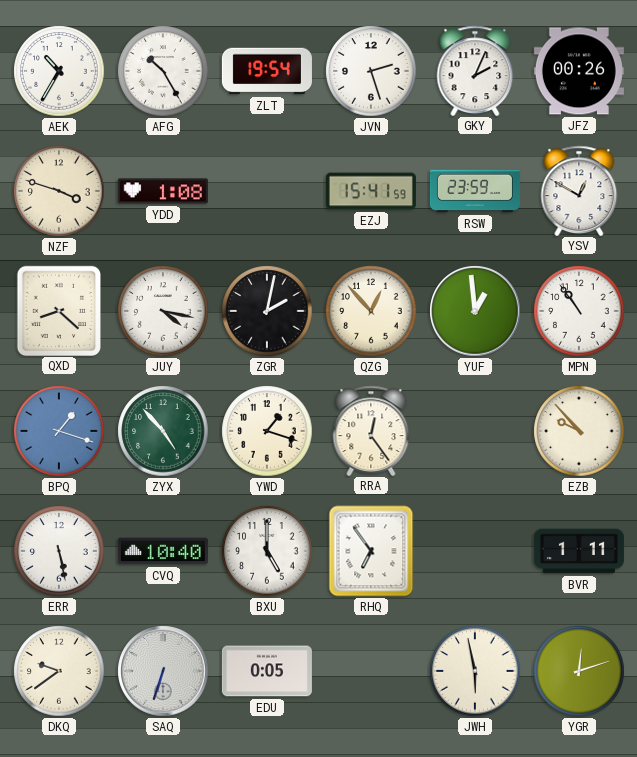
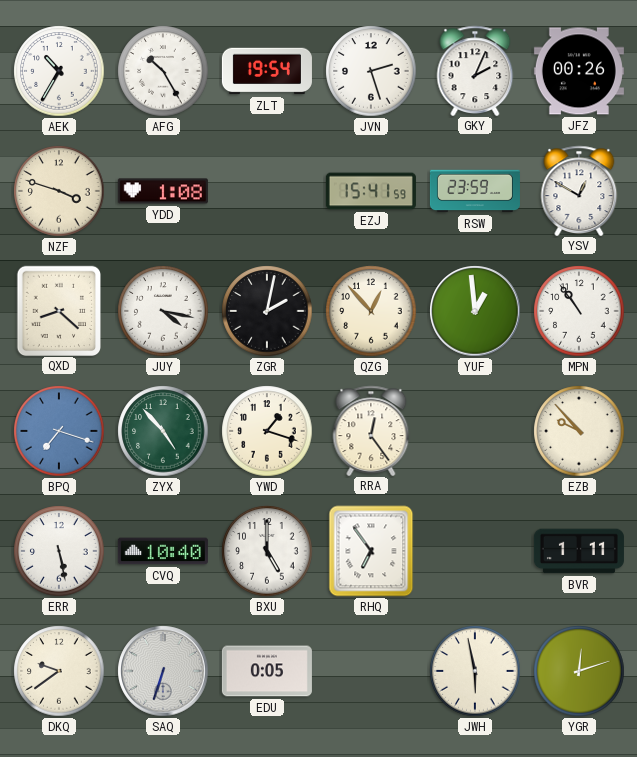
BPQ: 1:18 -> 7:18
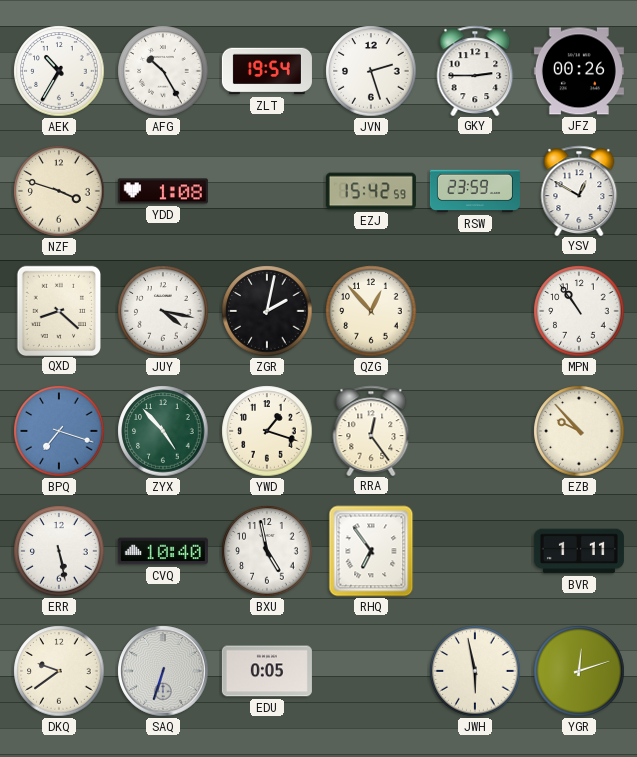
GKY: 2:04 -> 2:45
EZJ: 15:41 -> 15:42
YUF: 12:59 -> none
BXU: 5:00 -> 4:58
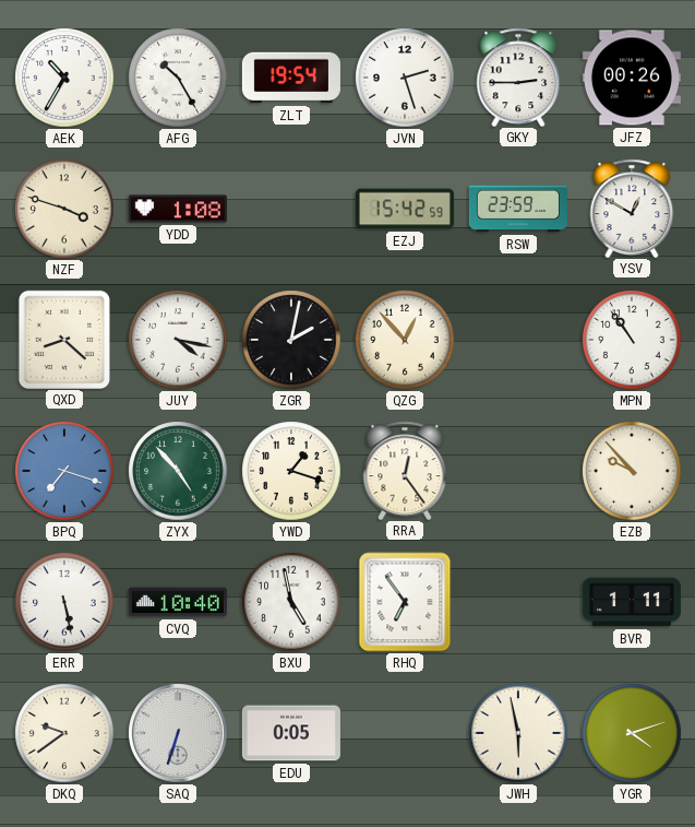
YGR: 12:12 -> 4:12
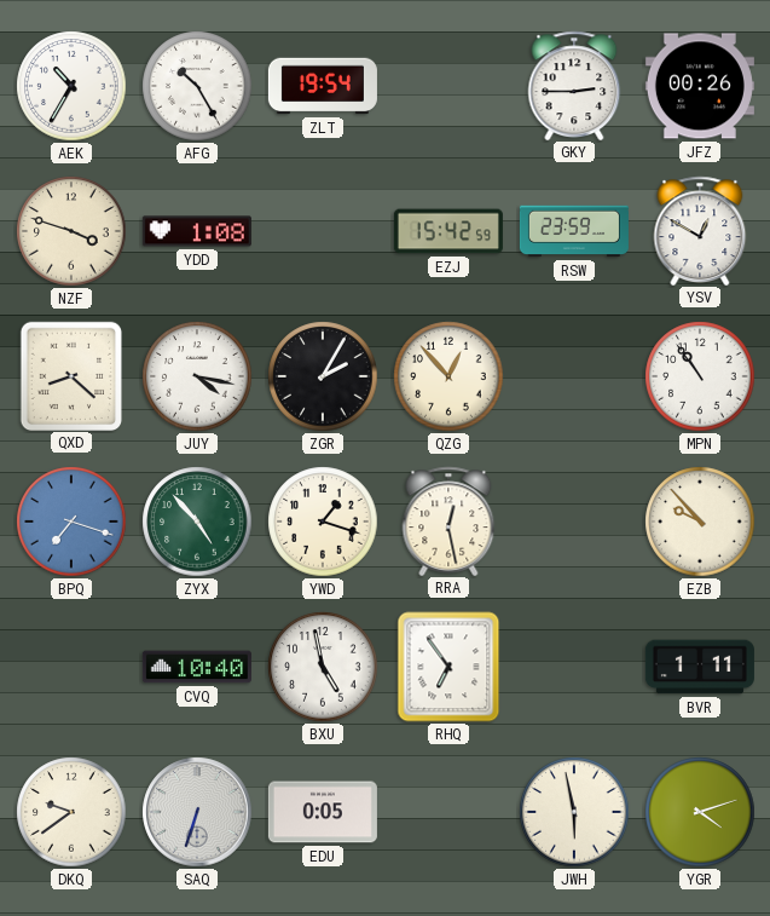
JVN: 2:27 -> none
ZGR: 2:02 -> 2:05
RRA: 12:24 -> 12:28
ERR: 5:28 -> none
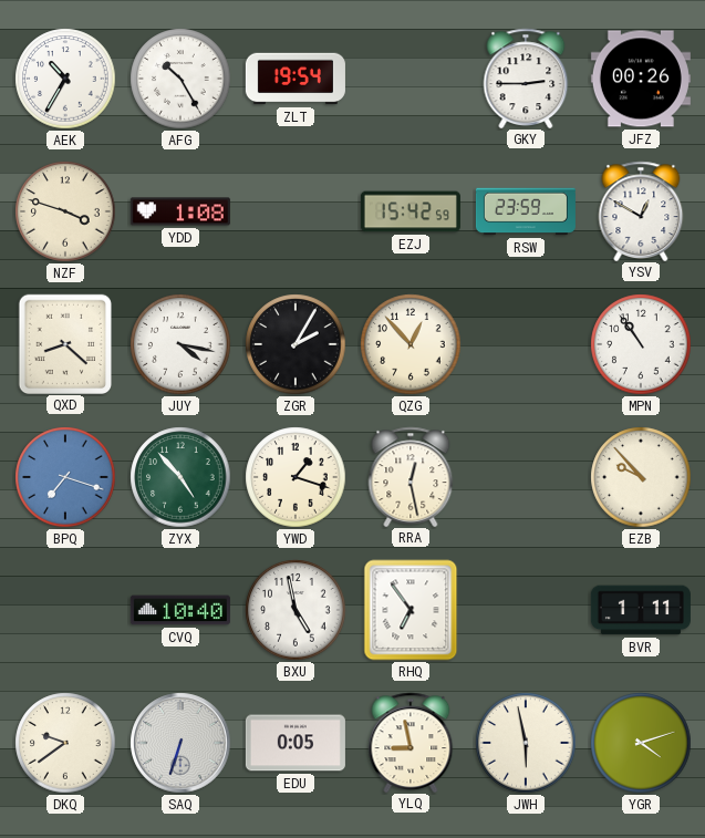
YLQ: none -> 8:58
